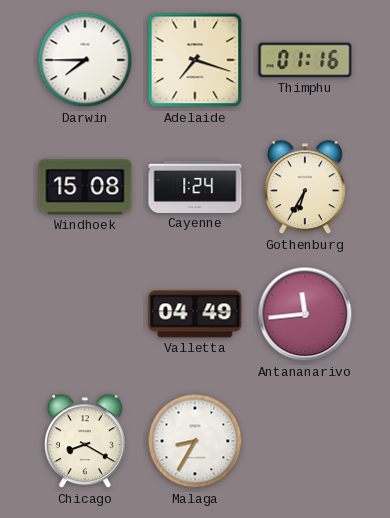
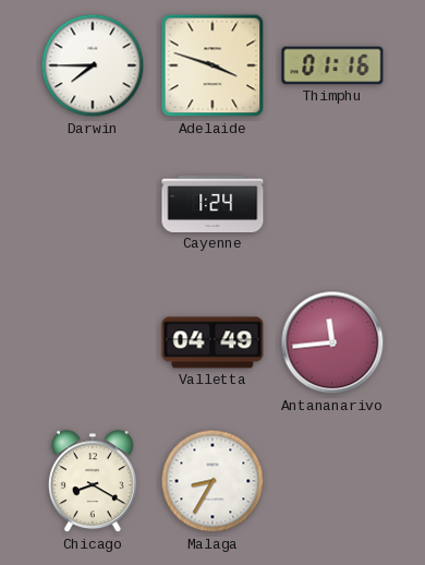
Adelaide: 7:18 -> 3:48
Windhoek: 15:08 -> none
Gothenburg: 6:35 -> none
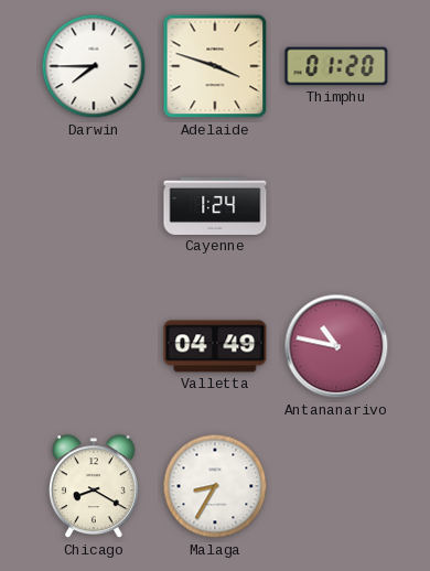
Thimphu: 01:16 -> 01:20
Antananarivo: 11:44 -> 10:47
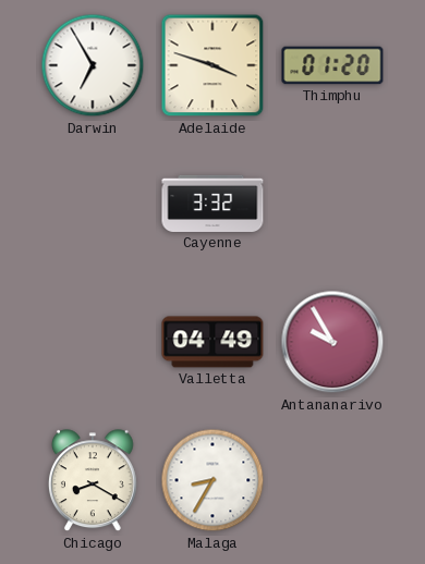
Darwin: 7:45 -> 6:55
Cayenne: 1:24 -> 3:32
Antananarivo: 10:47 -> 9:55
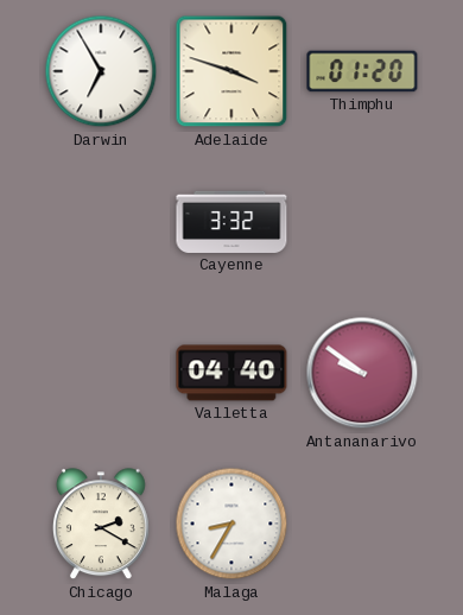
Valletta: 04:49 -> 04:40
Antananarivo: 9:55 -> 9:51
Chicago: 8:20 -> 2:20
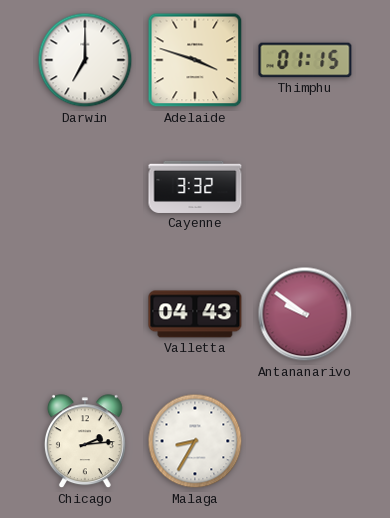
Darwin: 6:55 -> 7:00
Thimphu: 01:20 -> 01:15
Valletta: 04:40 -> 04:43
Chicago: 2:20 -> 2:14
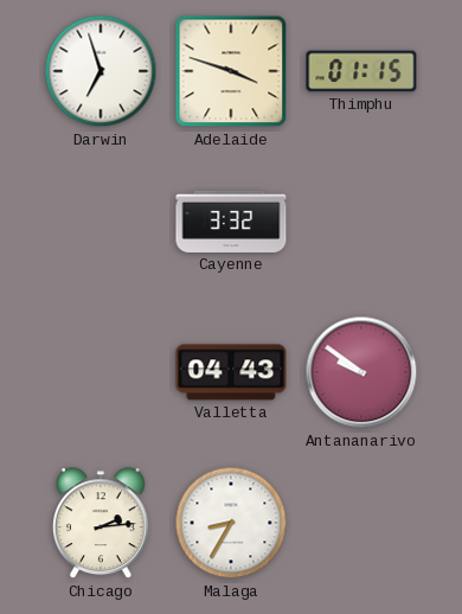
Darwin: 7:00 -> 6:57
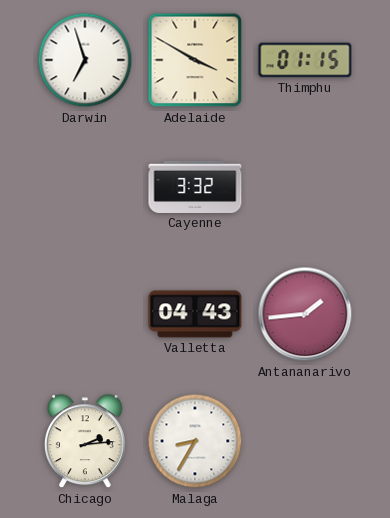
Adelaide: 3:48 -> 3:50
Antananarivo: 9:51 -> 1:44
